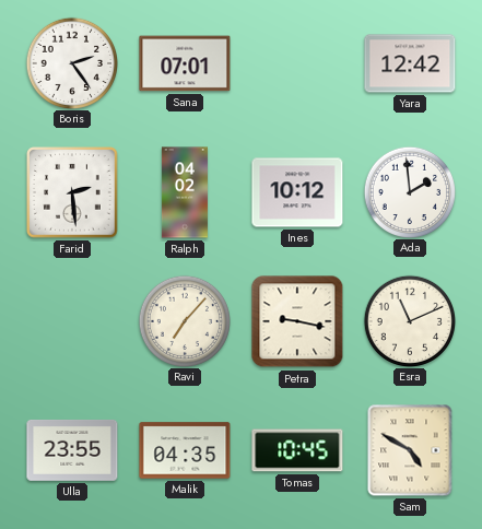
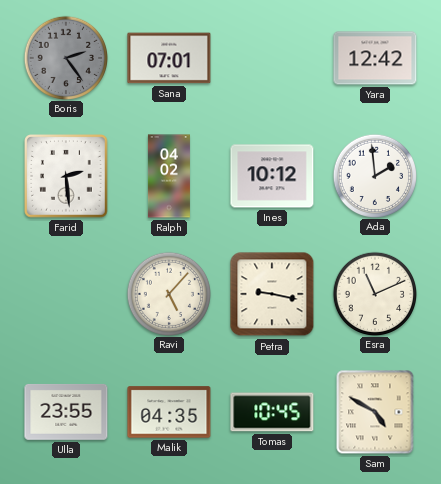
Boris dial: white -> grey
Ravi: 7:07 -> 5:07
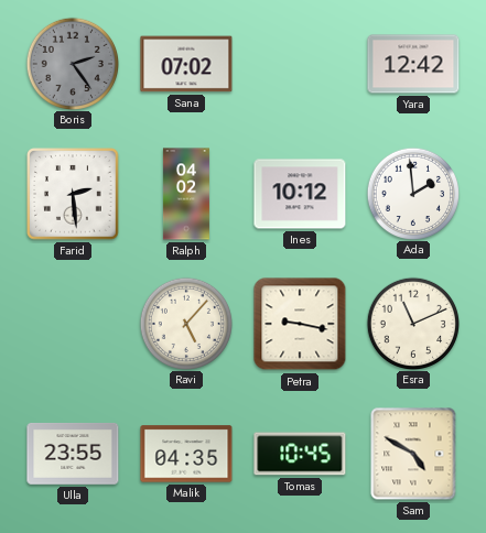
Sana: 07:01 -> 07:02
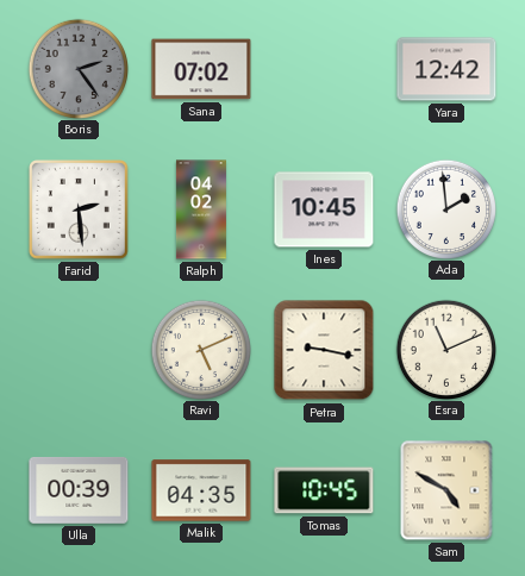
Ines: 10:12 -> 10:45
Ravi: 5:07 -> 5:11
Ulla: 23:55 -> 00:39
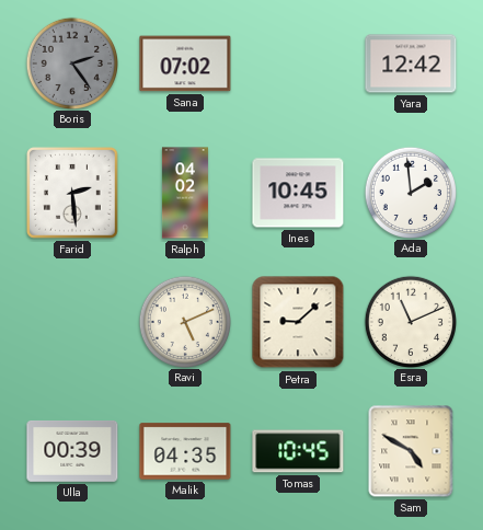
Petra: 9:17 -> 9:08
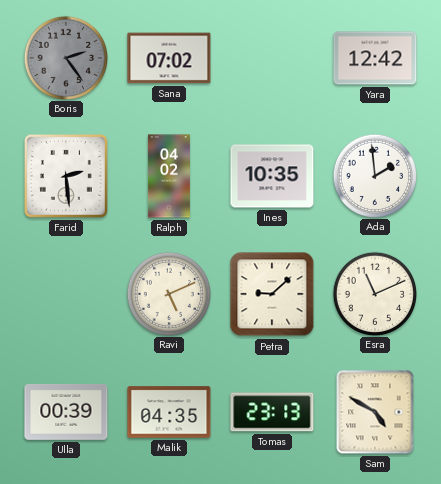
Ines: 10:45 -> 10:35
Tomas: 10:45 -> 23:13
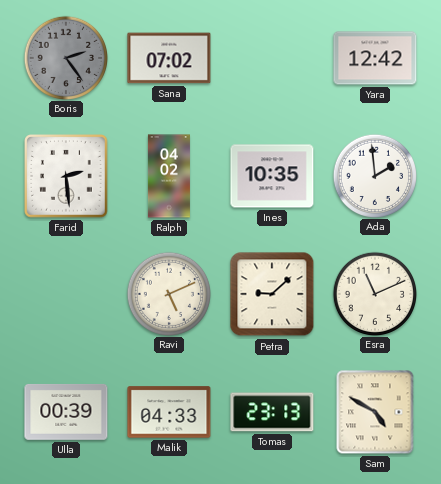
Malik: 04:35 -> 04:33
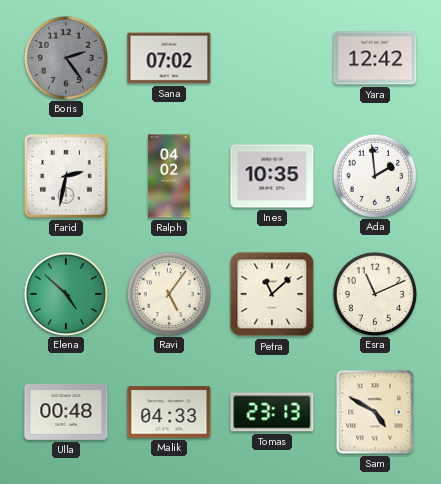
Farid: 2:29 -> 2:32
Elena: none -> 4:52
Ravi: 5:11 -> 5:06
Petra: 9:08 -> 11:08
Ulla: 00:39 -> 00:48
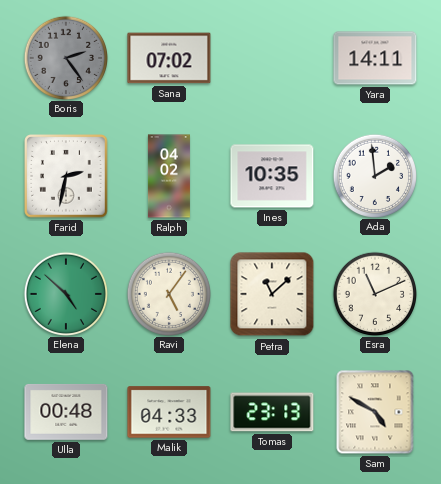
Yara: 12:42 -> 14:11
